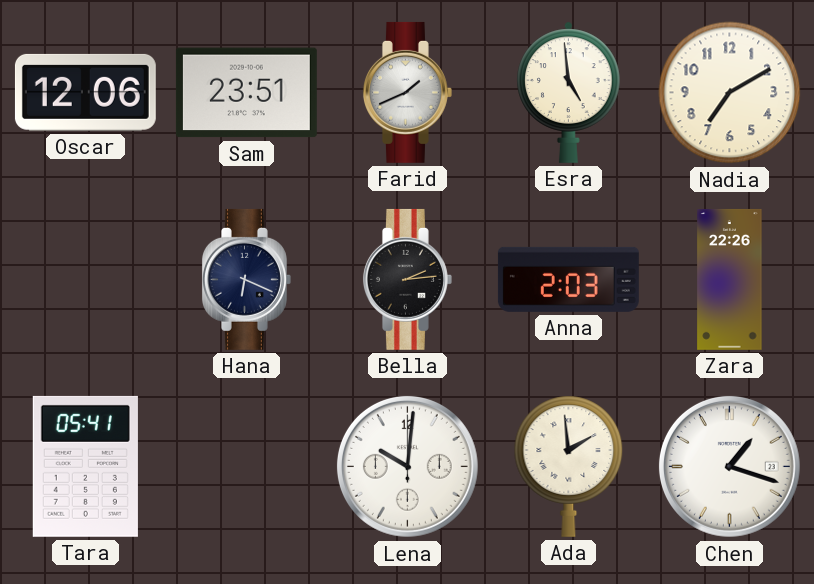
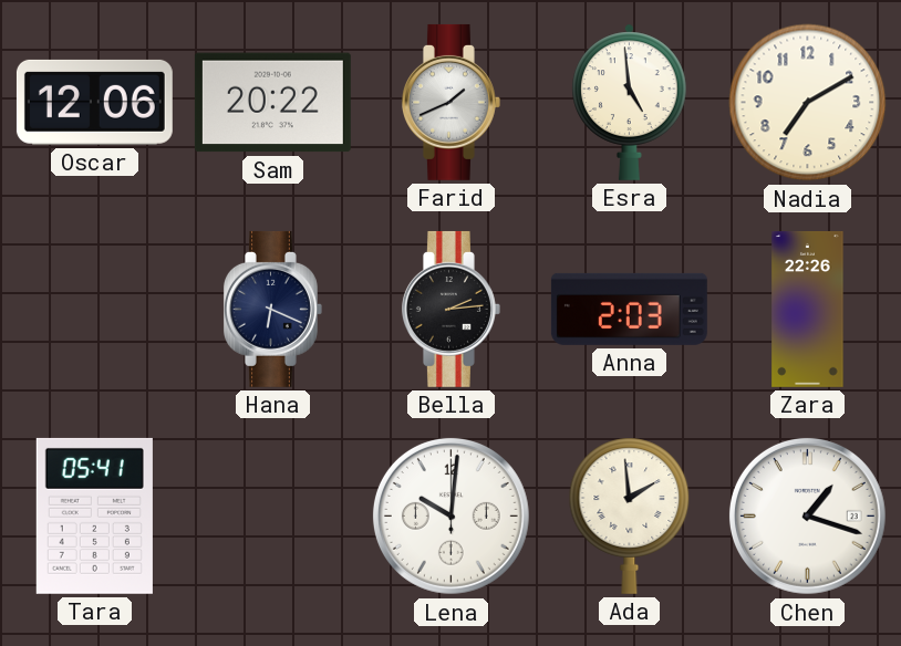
Sam: 23:51 -> 20:22
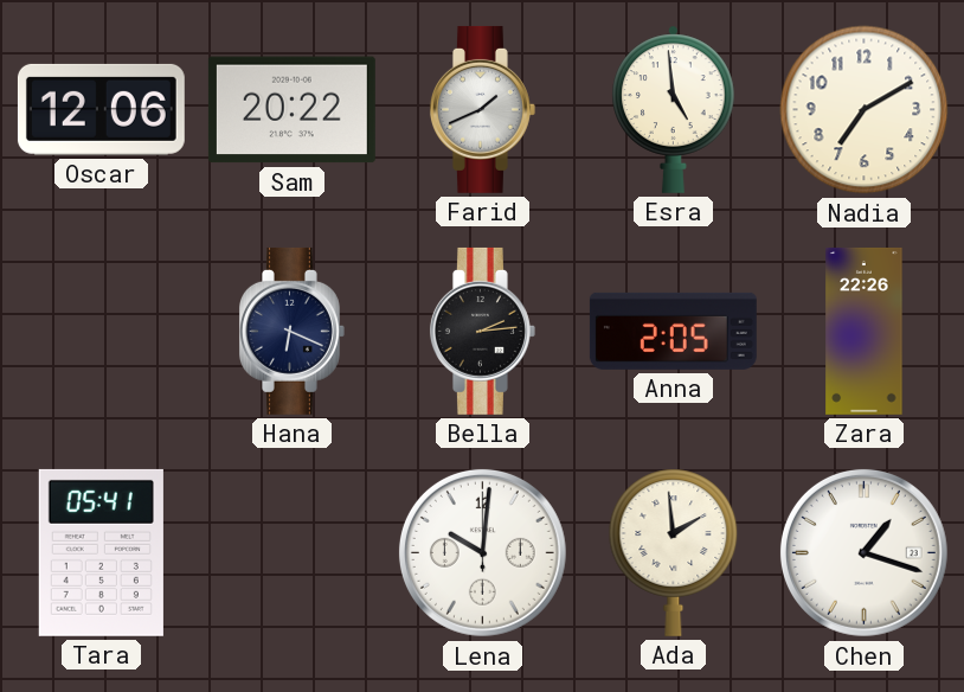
Anna: 2:03 -> 2:05
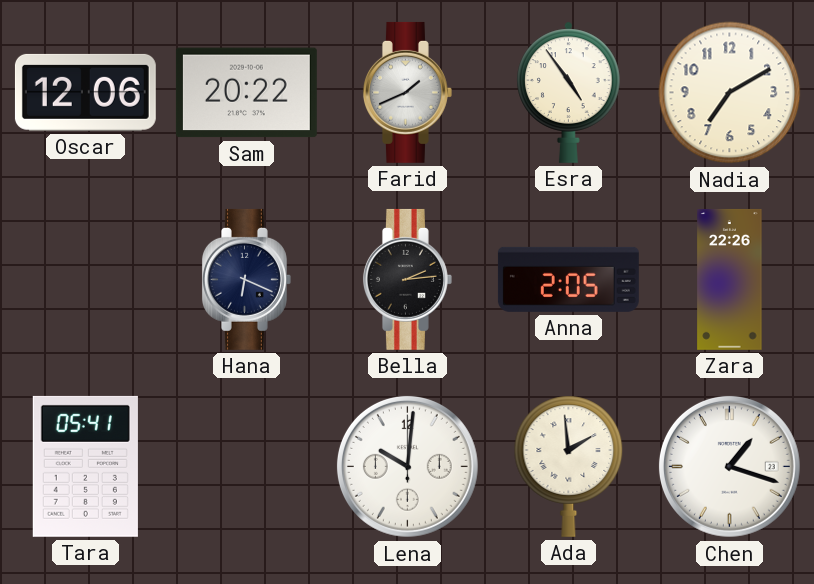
Esra: 4:59 -> 4:54
